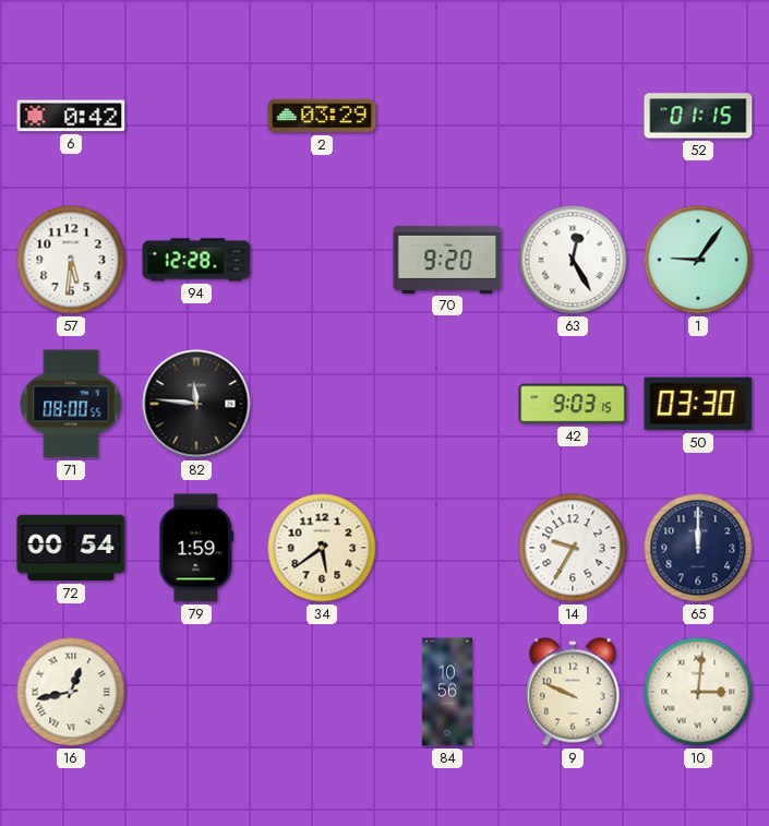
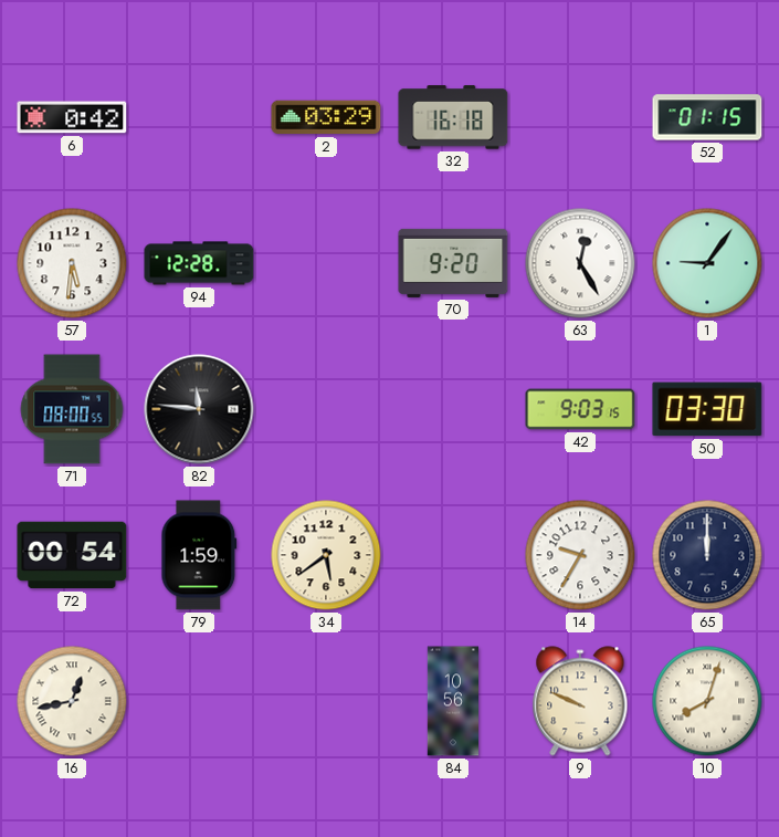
32: none -> 16:18
10: 3:01 -> 8:03
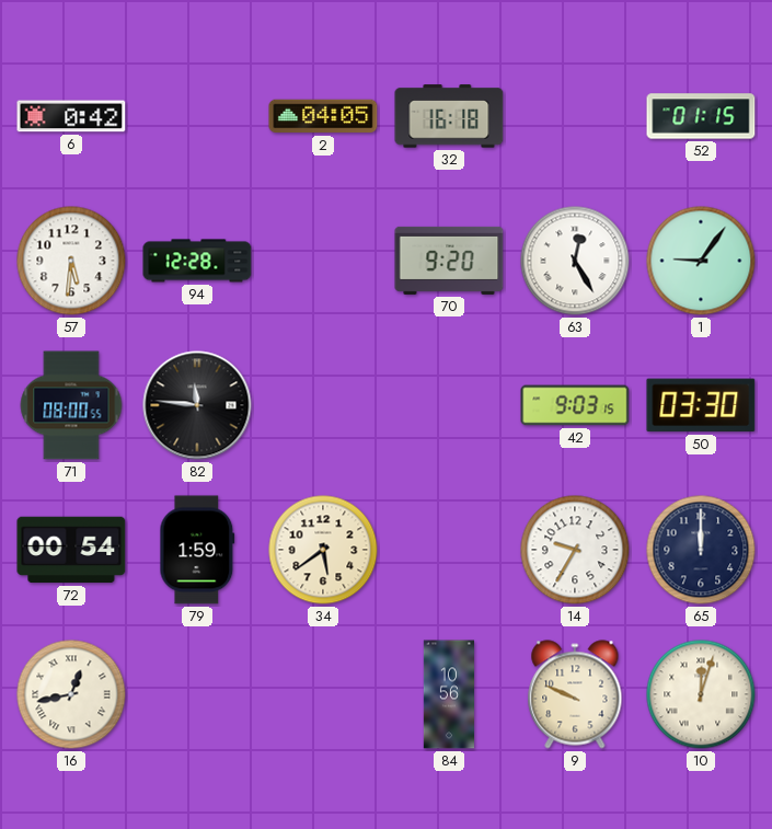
2: 03:29 -> 04:05
10: 8:03 -> 12:03
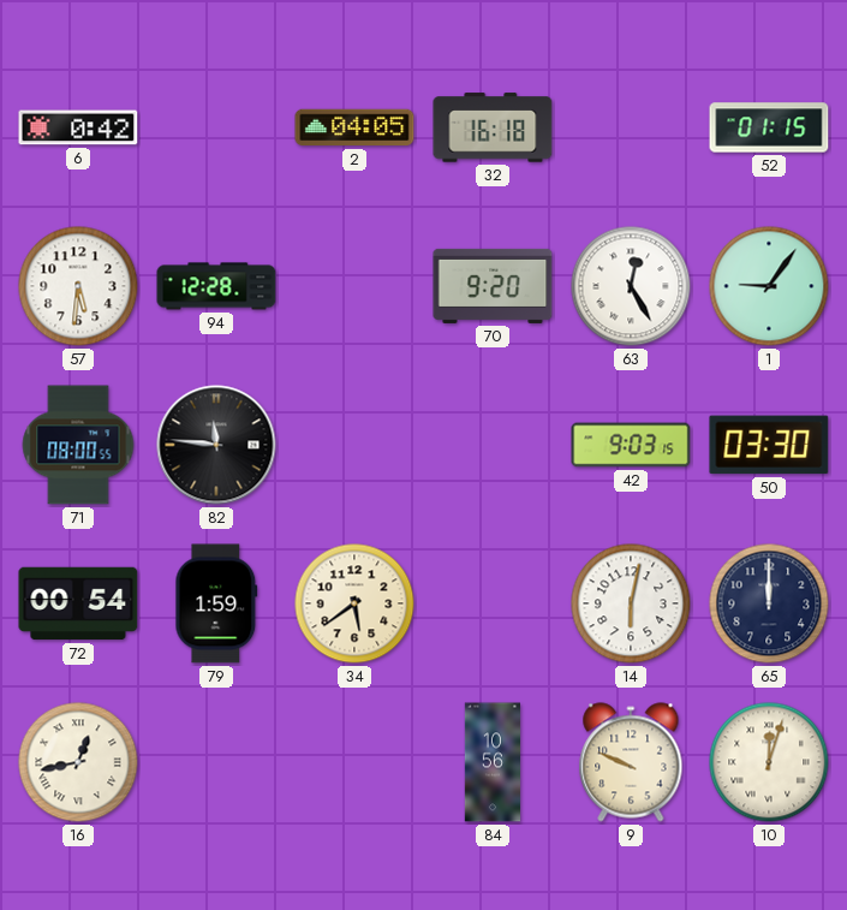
14: 9:35 -> 6:02
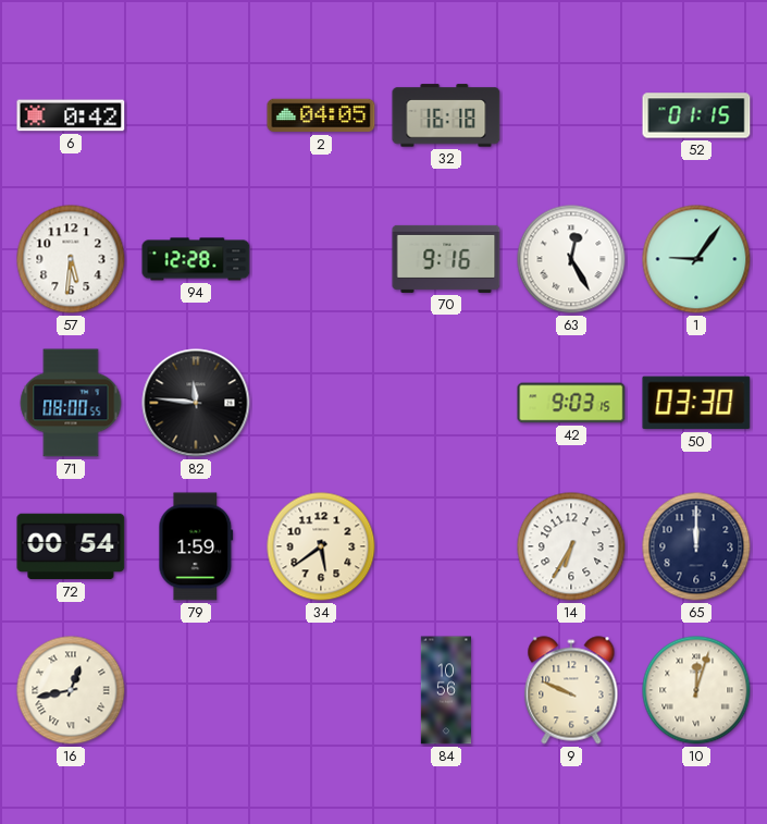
70: 9:20 -> 9:16
14: 6:02 -> 6:35
